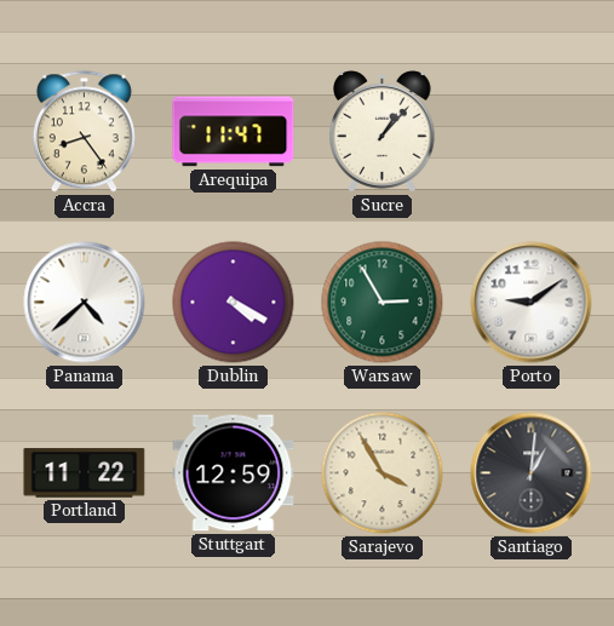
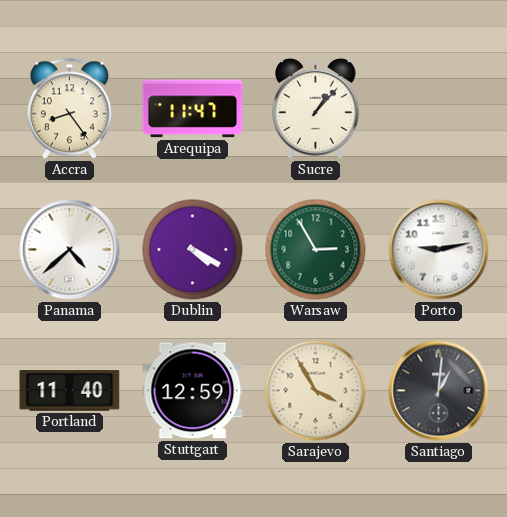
Porto: 9:09 -> 9:13
Portland: 11:22 -> 11:40
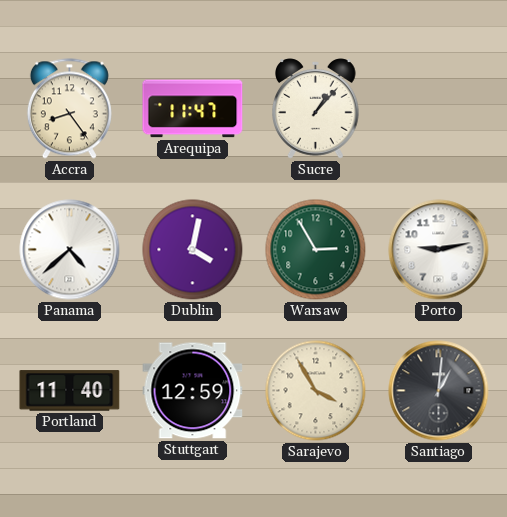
Dublin: 4:20 -> 4:02
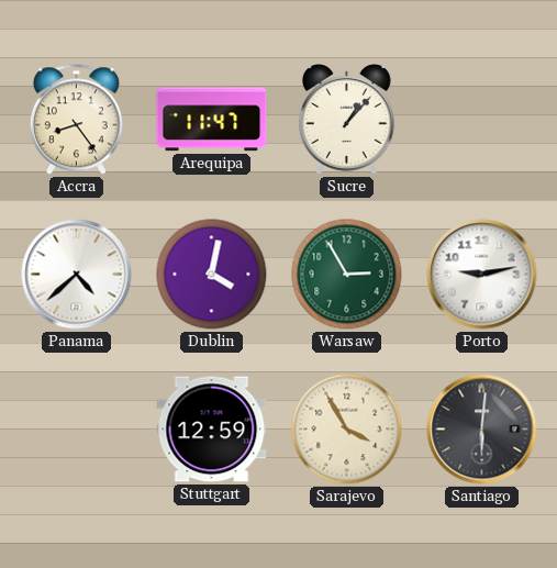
Portland: 11:40 -> none
Santiago: 1:01 -> 6:01
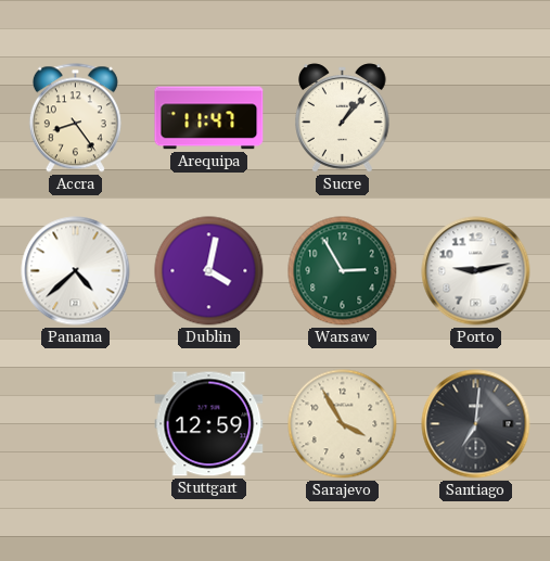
Santiago: 6:01 -> 7:01
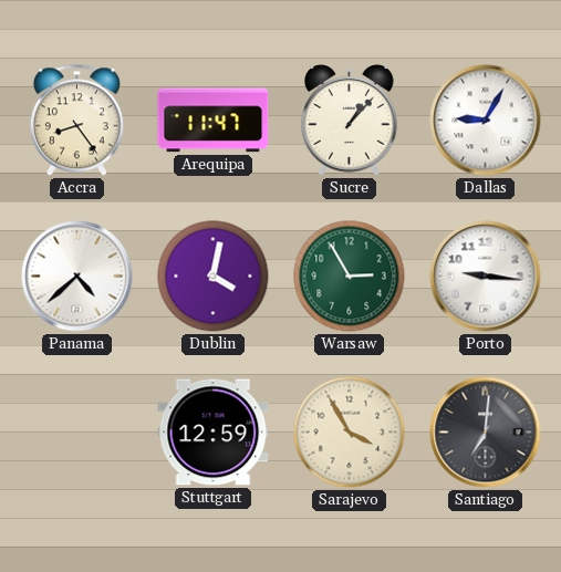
Dallas: none -> 9:05
Porto: 9:13 -> 9:16
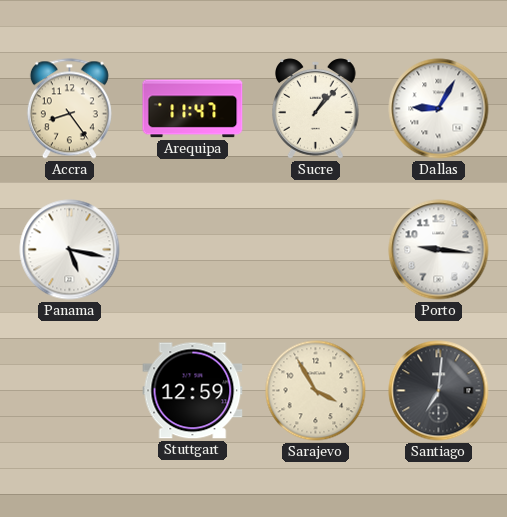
Panama: 4:38 -> 5:17
Dublin: 4:02 -> none
Warsaw: 2:55 -> none
